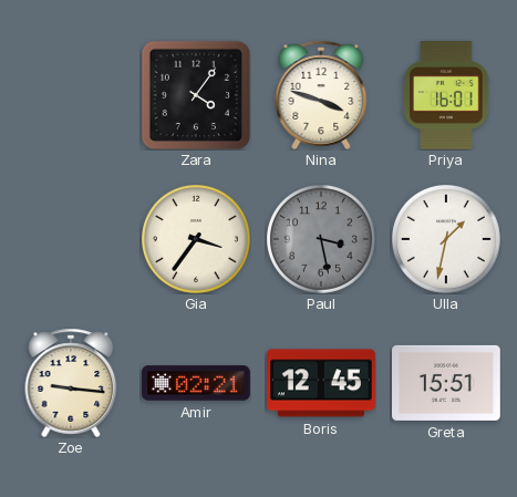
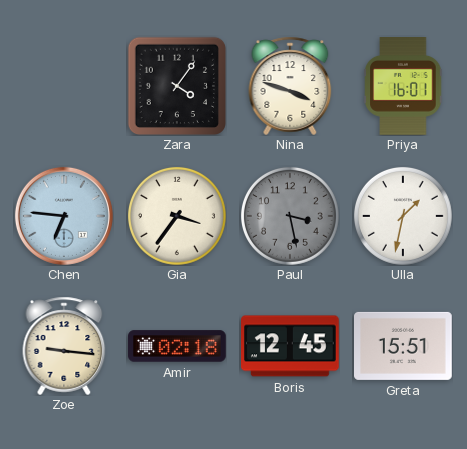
Chen: none -> 6:46
Amir: 02:21 -> 02:18
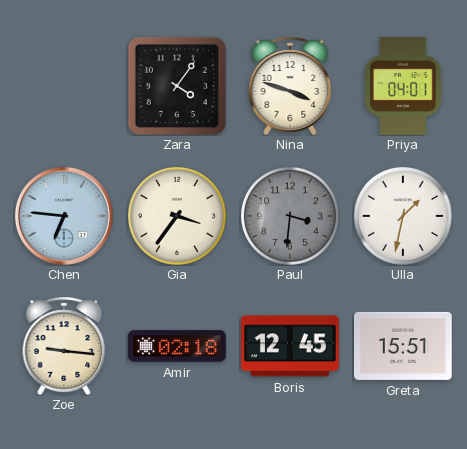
Priya: 16:01 -> 04:01
Paul: 3:28 -> 3:31
